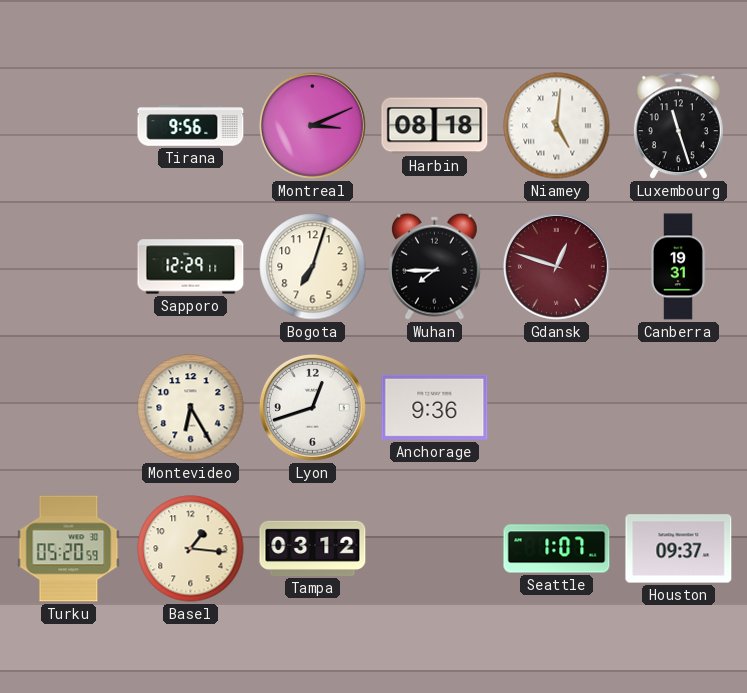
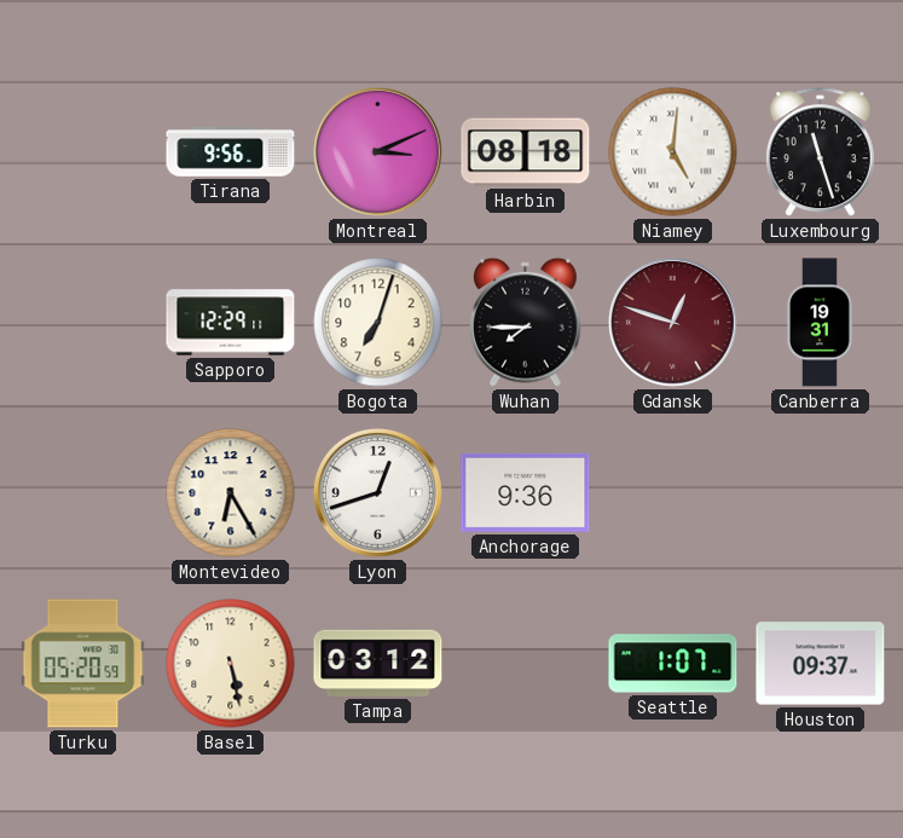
Basel: 1:16 -> 5:28
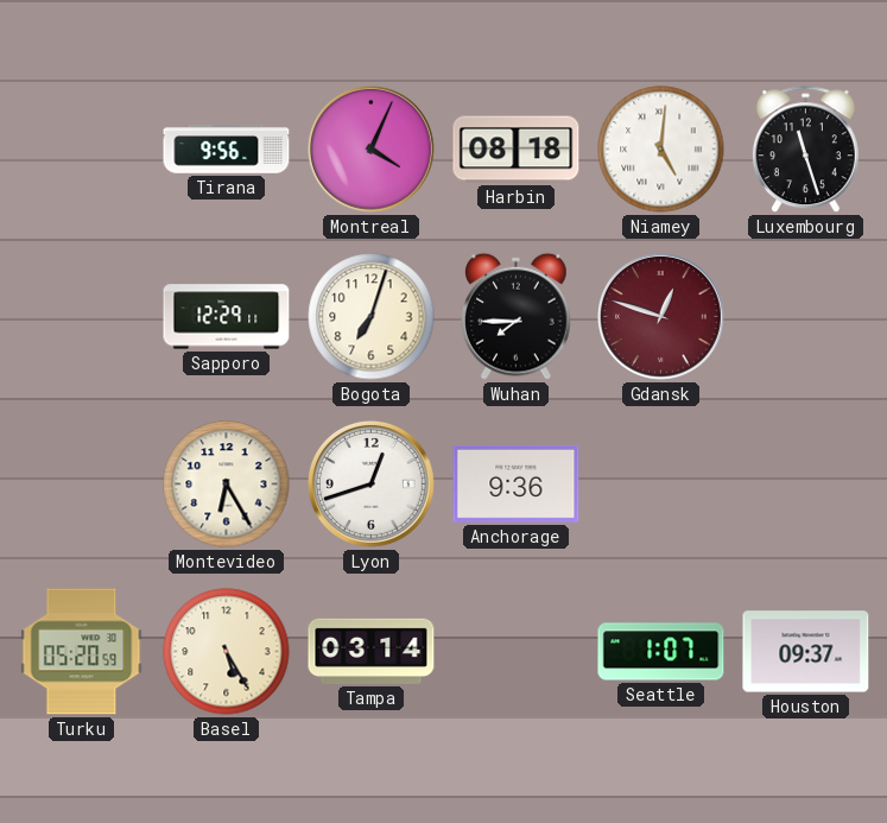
Montreal: 3:11 -> 4:04
Canberra: 19:31 -> none
Basel: 5:28 -> 5:25
Tampa: 03:12 -> 03:14
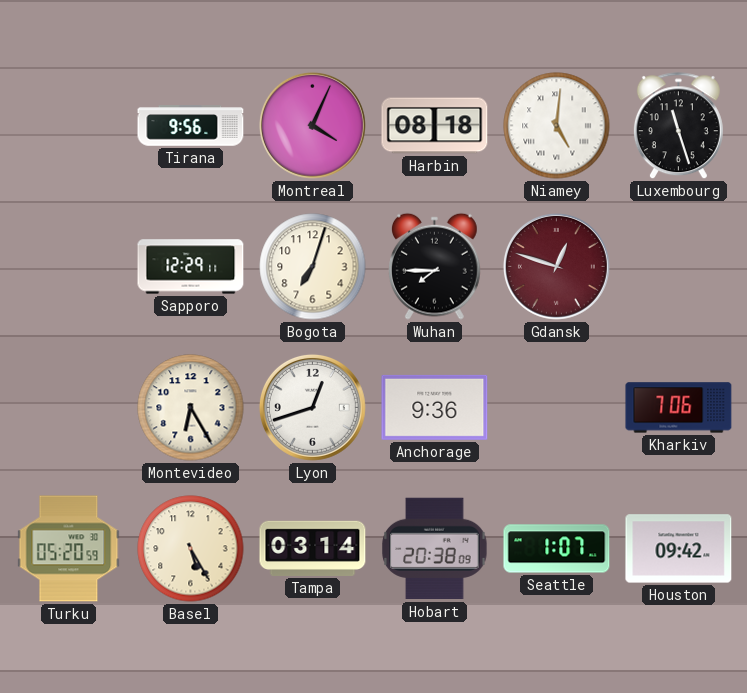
Kharkiv: none -> 7:06
Hobart: none -> 20:38
Houston: 09:37 -> 09:42
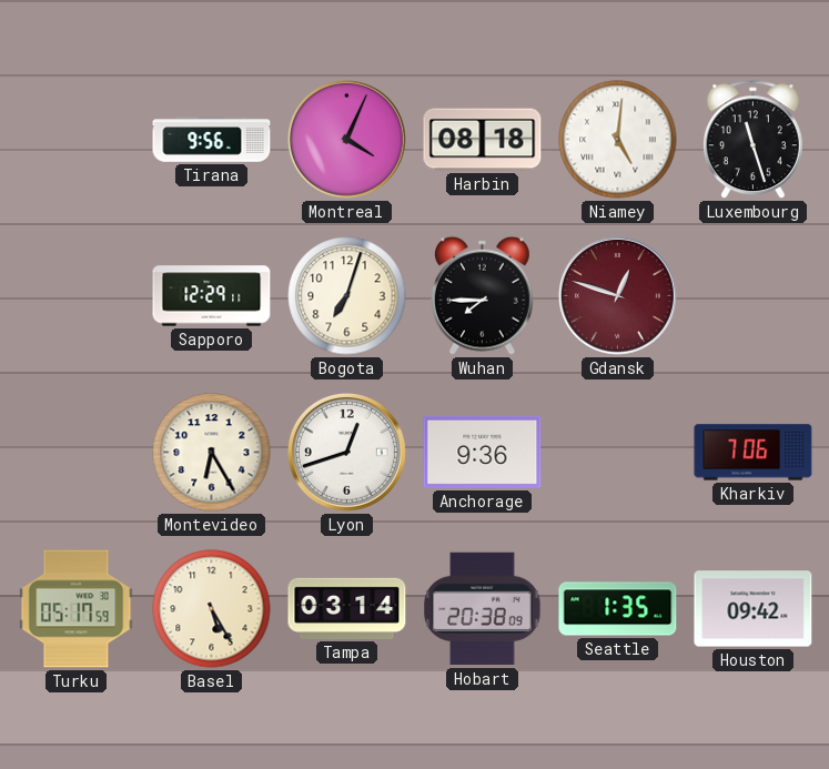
Turku: 05:20 -> 05:17
Seattle: 1:07 -> 1:35
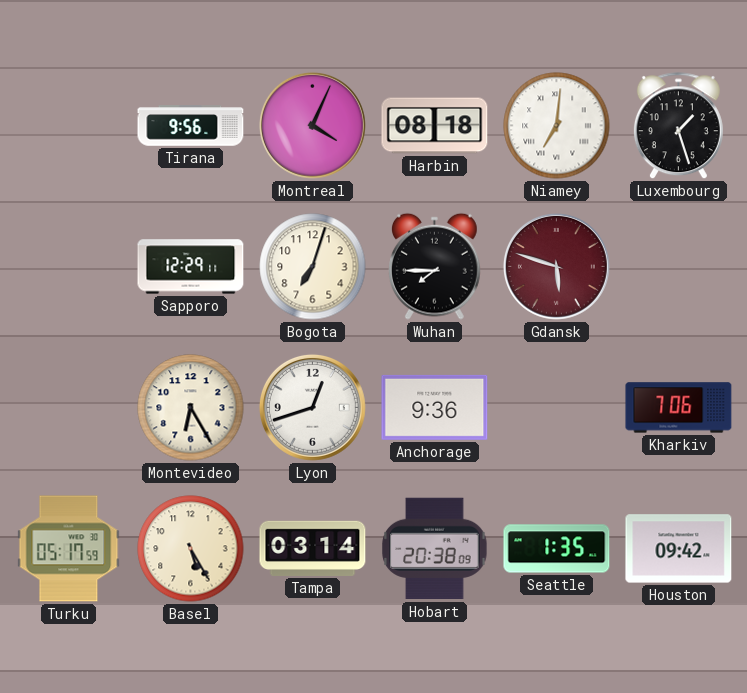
Niamey: 5:01 -> 7:01
Luxembourg: 11:27 -> 1:27
Gdansk: 12:48 -> 5:48
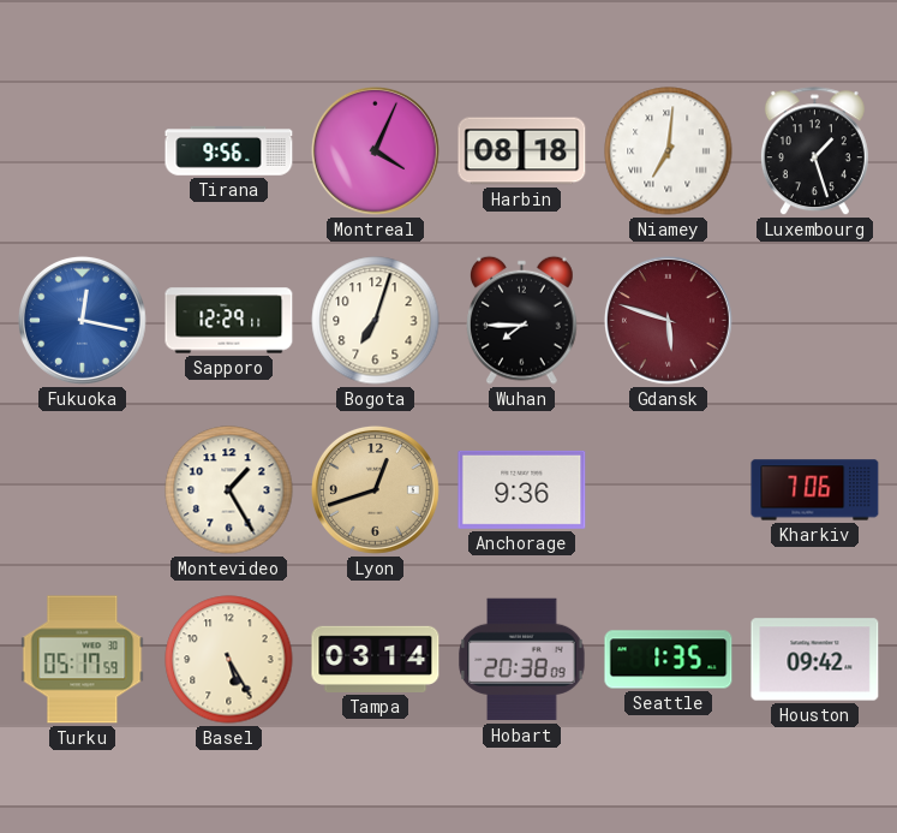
Fukuoka: none -> 12:17
Montevideo: 6:25 -> 1:25
Lyon dial: white -> champagne
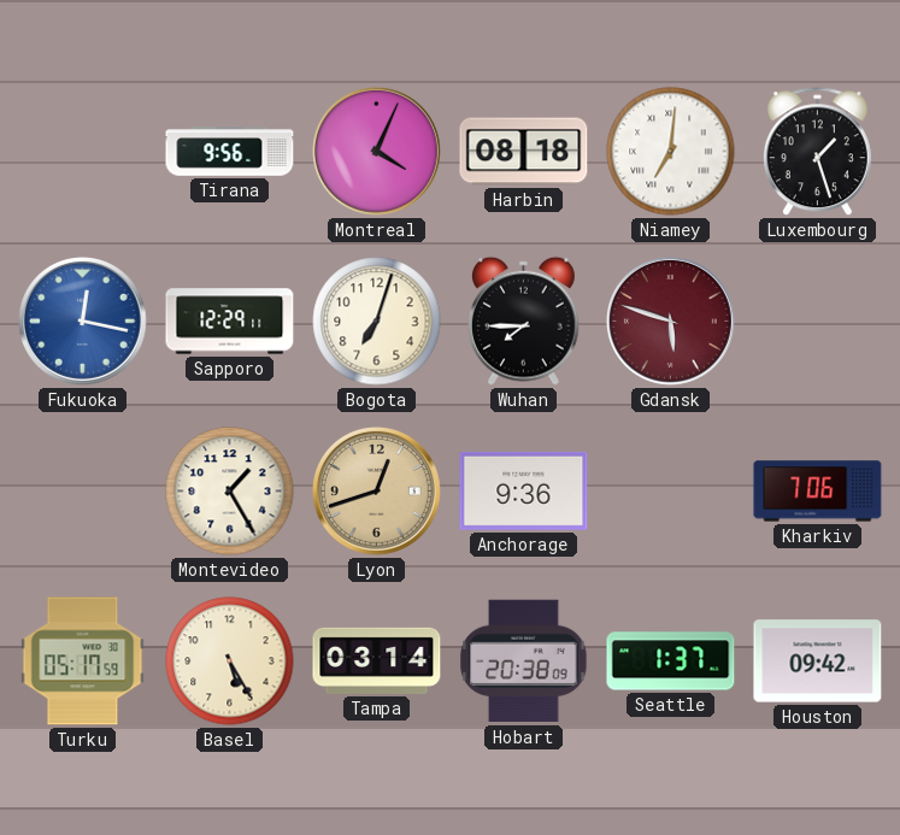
Seattle: 1:35 -> 1:37
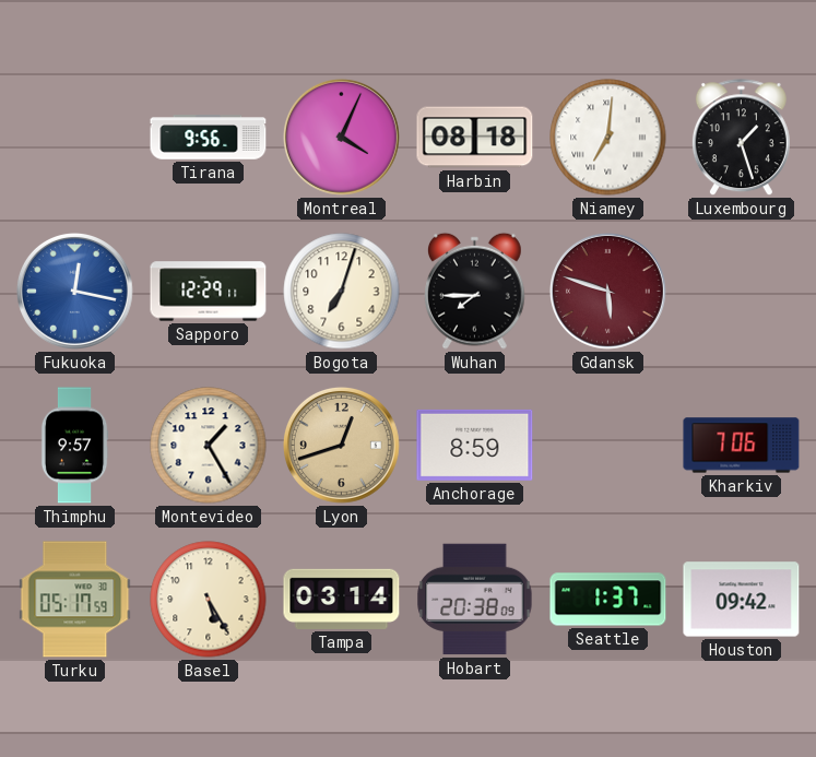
Thimphu: none -> 9:57
Anchorage: 9:36 -> 8:59
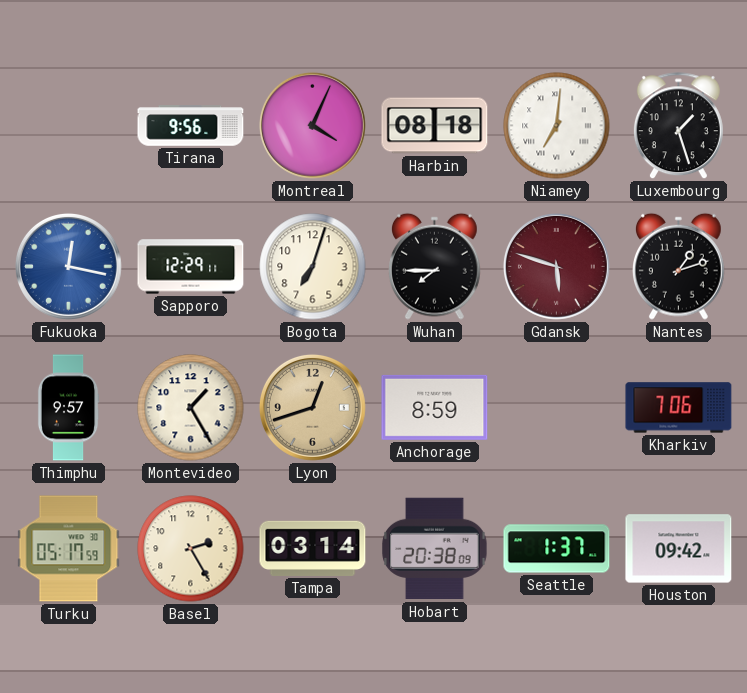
Nantes: none -> 1:12
Basel: 5:25 -> 2:25
